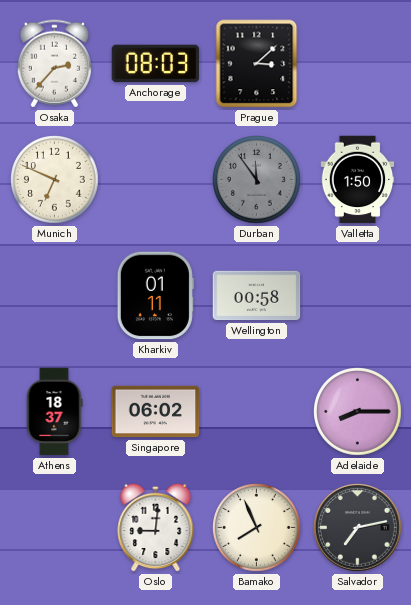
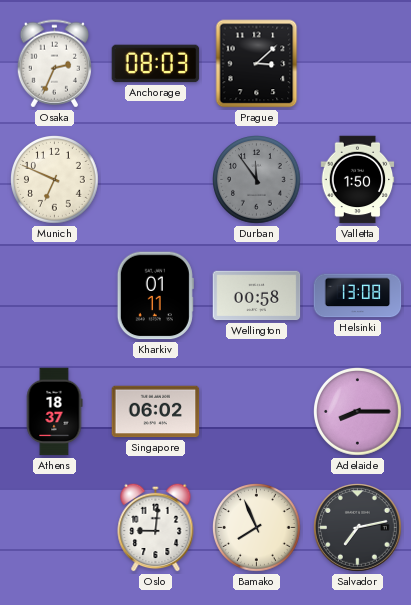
Osaka: 2:37 -> 2:34
Helsinki: none -> 13:08
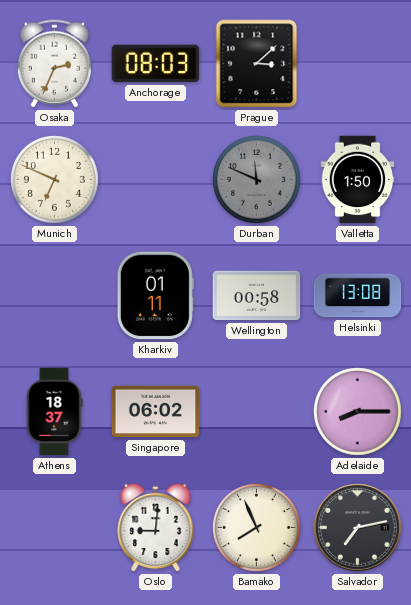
Durban: 11:54 -> 11:49
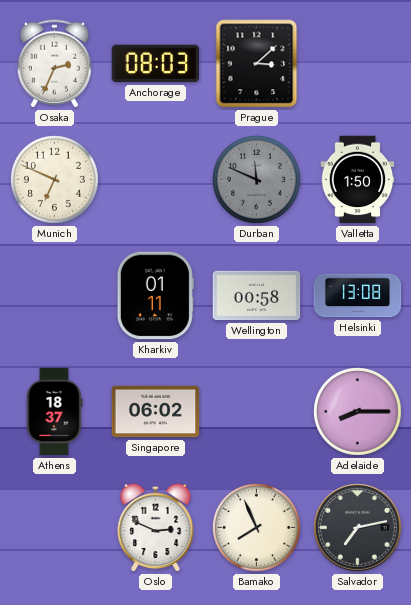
Oslo: 9:01 -> 2:49
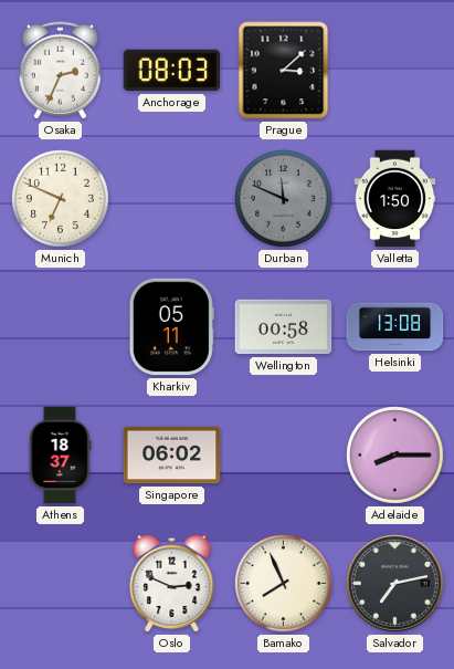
Kharkiv: 01:11 -> 05:11
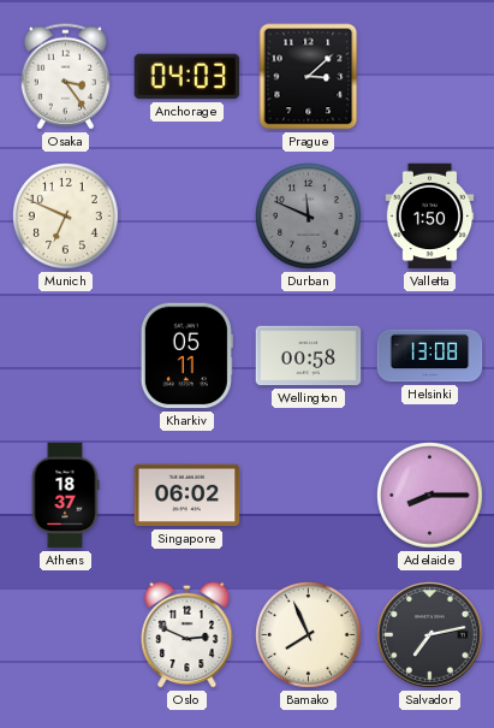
Osaka: 2:34 -> 3:24
Anchorage: 08:03 -> 04:03
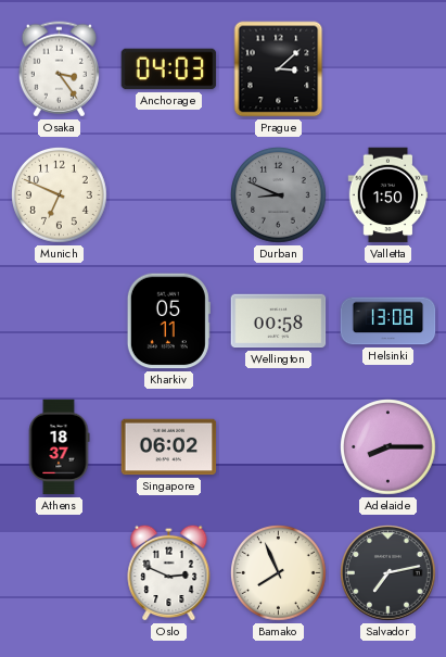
Durban: 11:49 -> 8:49
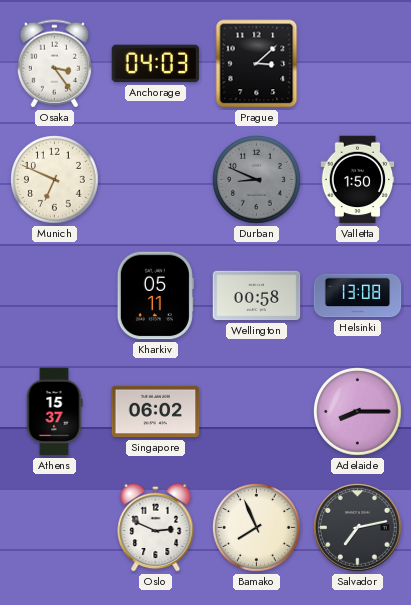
Athens: 18:37 -> 15:37
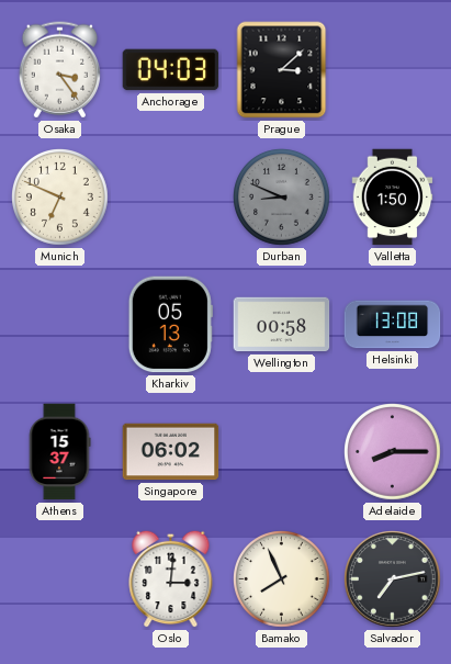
Kharkiv: 05:11 -> 05:13
Oslo: 2:49 -> 3:01
